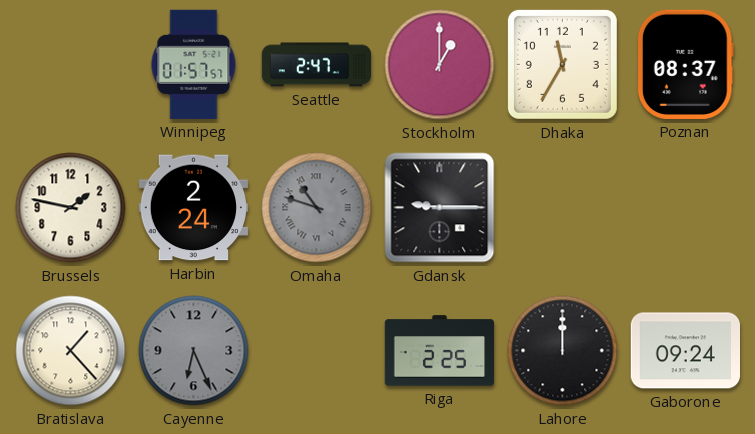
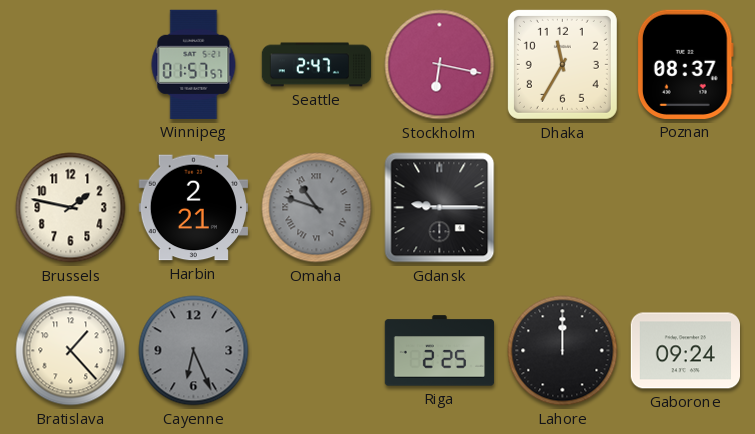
Stockholm: 1:00 -> 6:17
Harbin: 2:24 -> 2:21
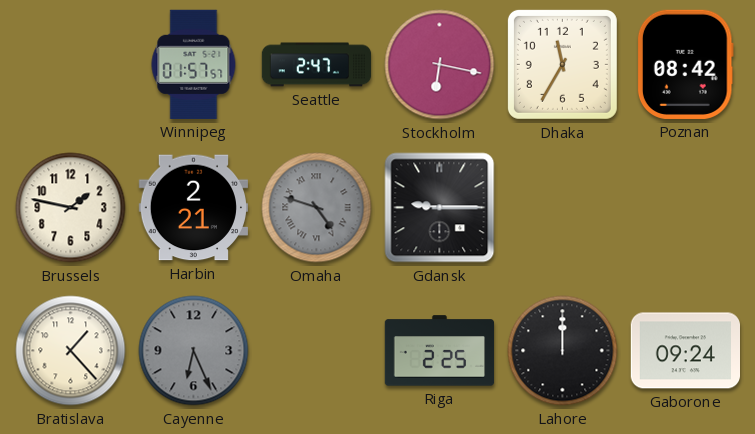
Poznan: 08:37 -> 08:42
Omaha: 10:48 -> 4:48
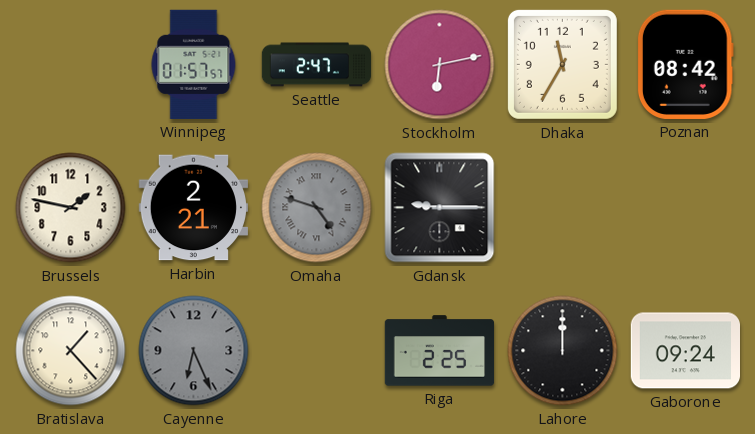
Stockholm: 6:17 -> 6:13
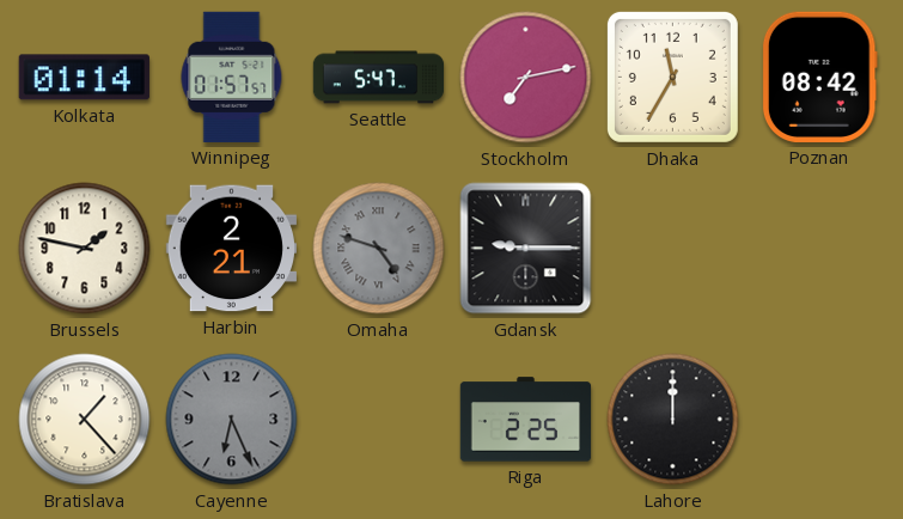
Kolkata: none -> 01:14
Seattle: 2:47 -> 5:47
Stockholm: 6:13 -> 7:13
Gaborone: 09:24 -> none
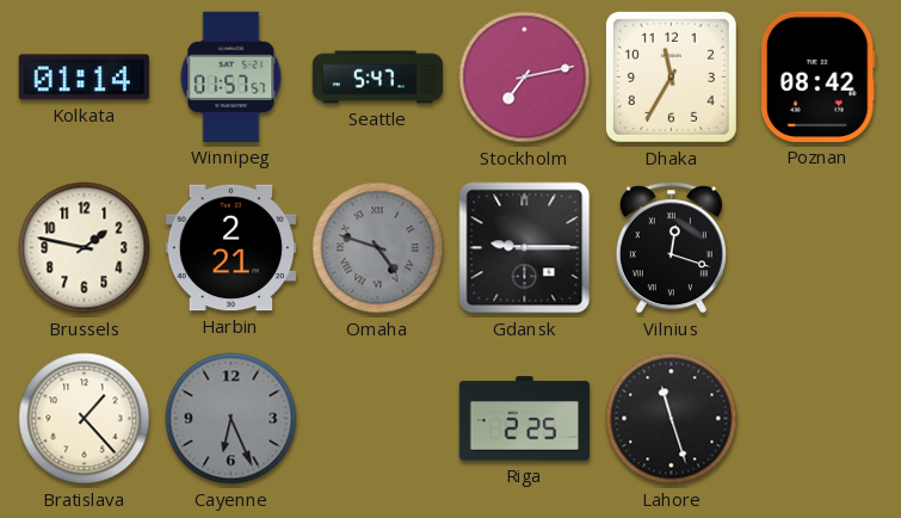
Vilnius: none -> 12:18
Lahore: 12:00 -> 11:27
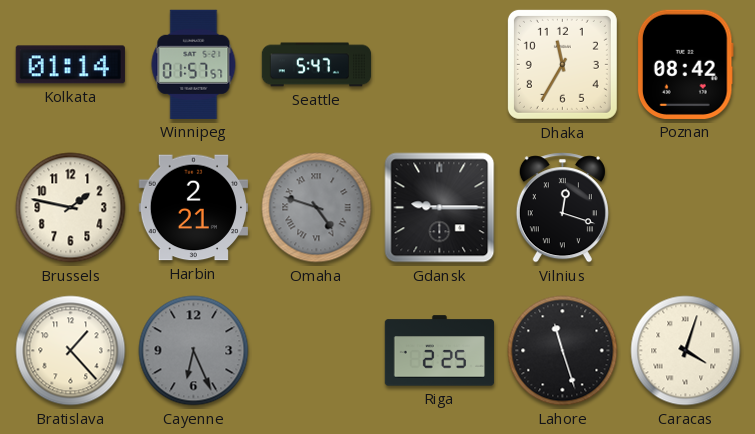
Stockholm: 7:13 -> none
Caracas: none -> 4:03
